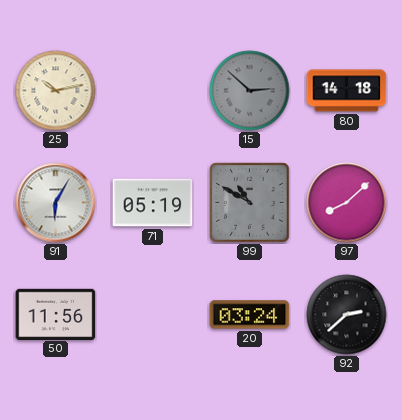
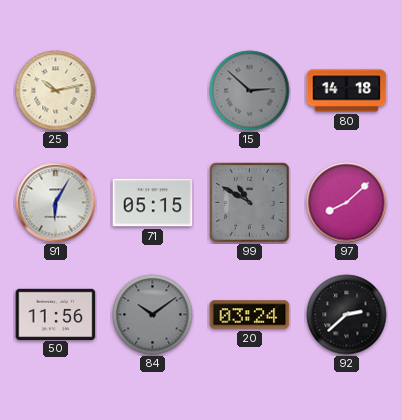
71: 05:19 -> 05:15
84: none -> 10:09
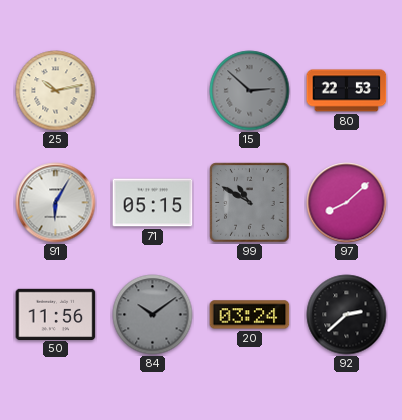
80: 14:18 -> 22:53
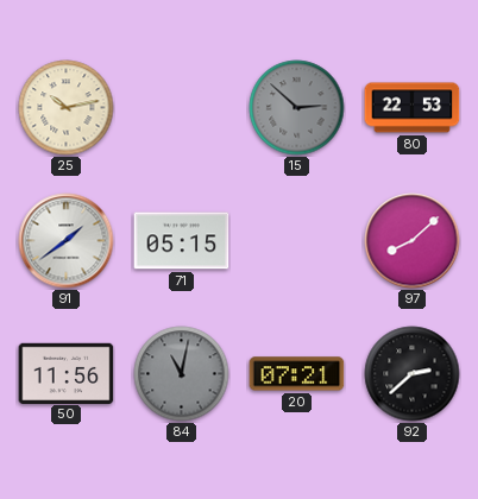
91: 6:05 -> 1:39
99: 10:50 -> none
84: 10:09 -> 11:02
20: 03:24 -> 07:21
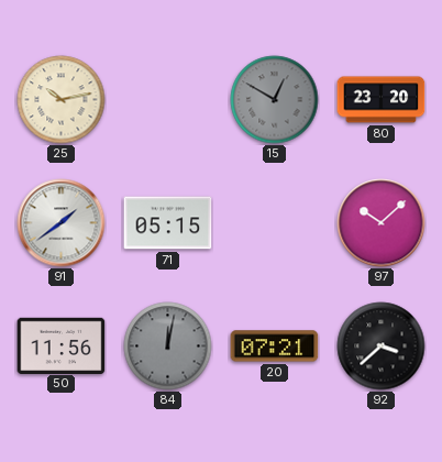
15: 2:52 -> 12:50
80: 22:53 -> 23:20
97: 8:08 -> 10:08
84: 11:02 -> 12:02
92: 2:38 -> 3:38
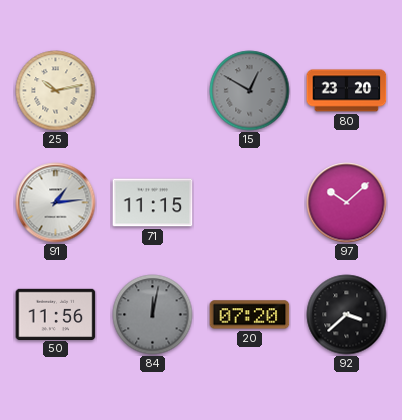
91: 1:39 -> 1:14
71: 05:15 -> 11:15
20: 07:21 -> 07:20
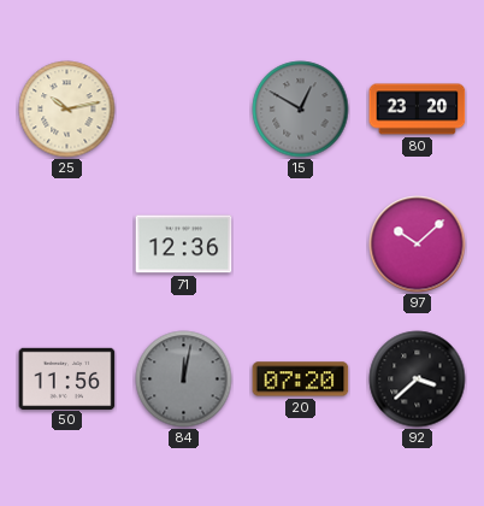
91: 1:14 -> none
71: 11:15 -> 12:36
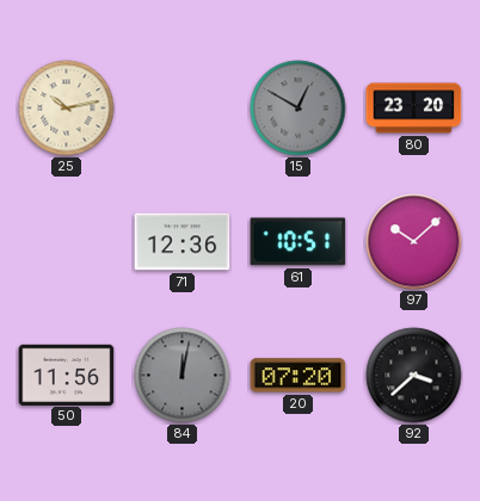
61: none -> 10:51
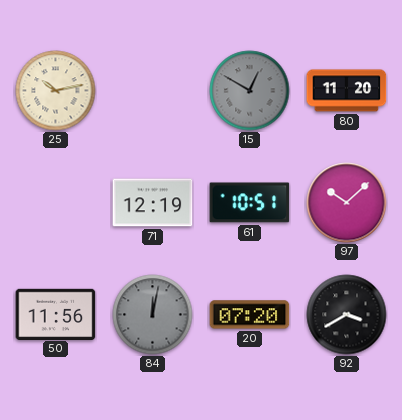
80: 23:20 -> 11:20
71: 12:36 -> 12:19
92: 3:38 -> 3:40
